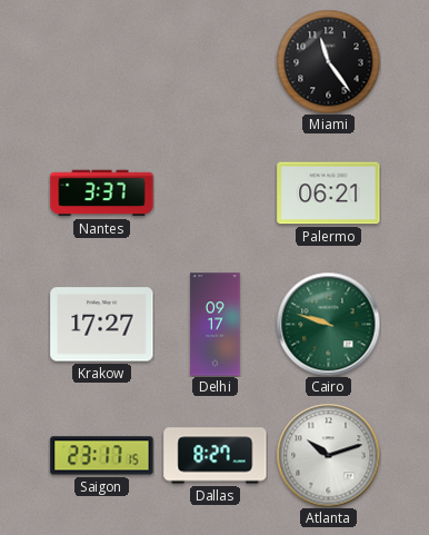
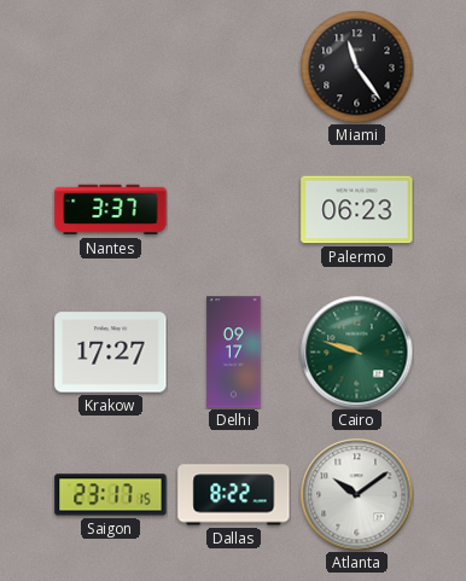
Palermo: 06:21 -> 06:23
Dallas: 8:27 -> 8:22
Atlanta: 10:12 -> 10:09
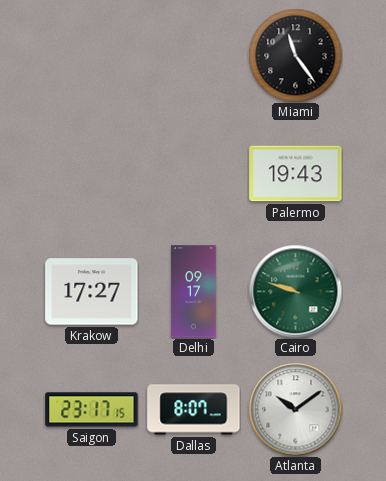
Nantes: 3:37 -> none
Palermo: 06:23 -> 19:43
Dallas: 8:22 -> 8:07
